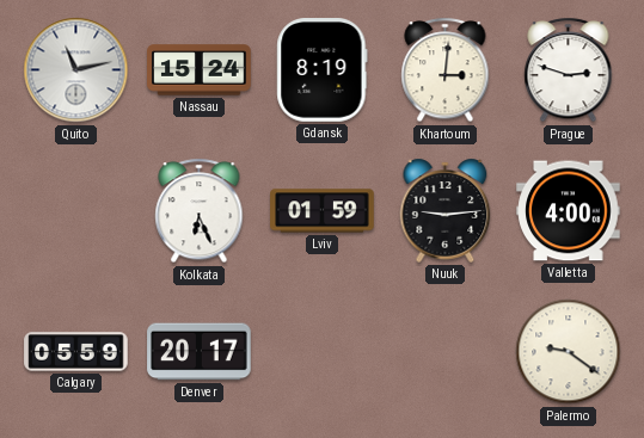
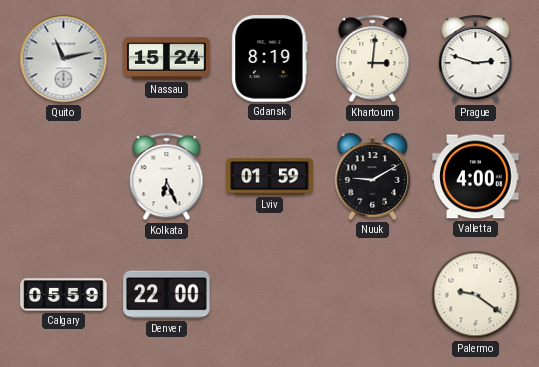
Nuuk: 9:14 -> 9:10
Denver: 20:17 -> 22:00
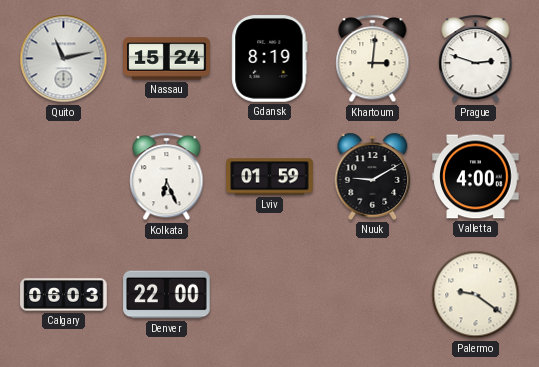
Calgary: 05:59 -> 06:03
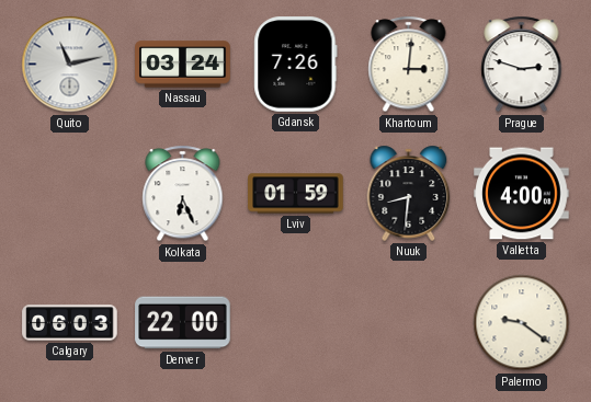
Nassau: 15:24 -> 03:24
Gdansk: 8:19 -> 7:26
Nuuk: 9:10 -> 8:31
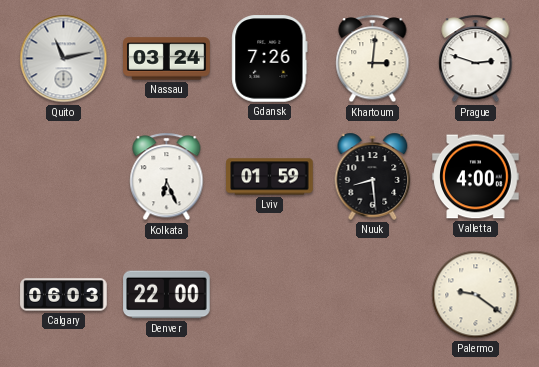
Nuuk: 8:31 -> 8:29
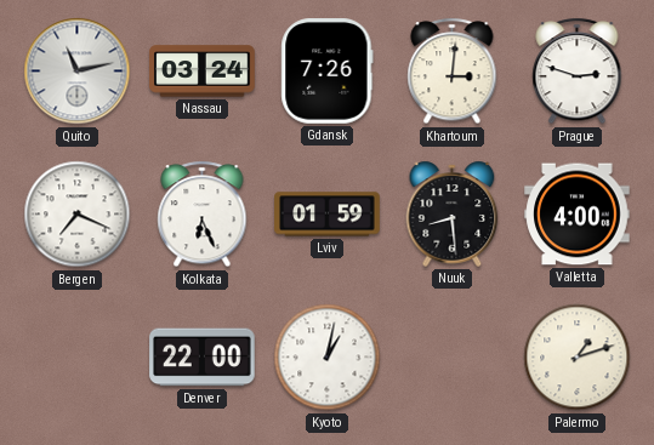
Bergen: none -> 7:19
Calgary: 06:03 -> none
Kyoto: none -> 1:02
Palermo: 9:21 -> 1:12
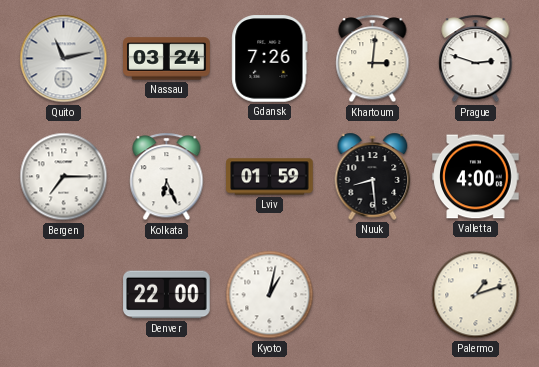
Bergen: 7:19 -> 7:15
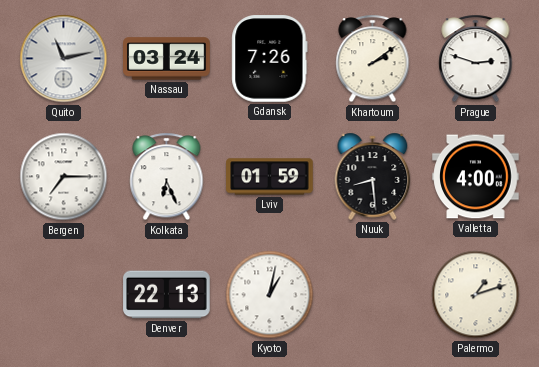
Khartoum: 3:01 -> 2:09
Denver: 22:00 -> 22:13
